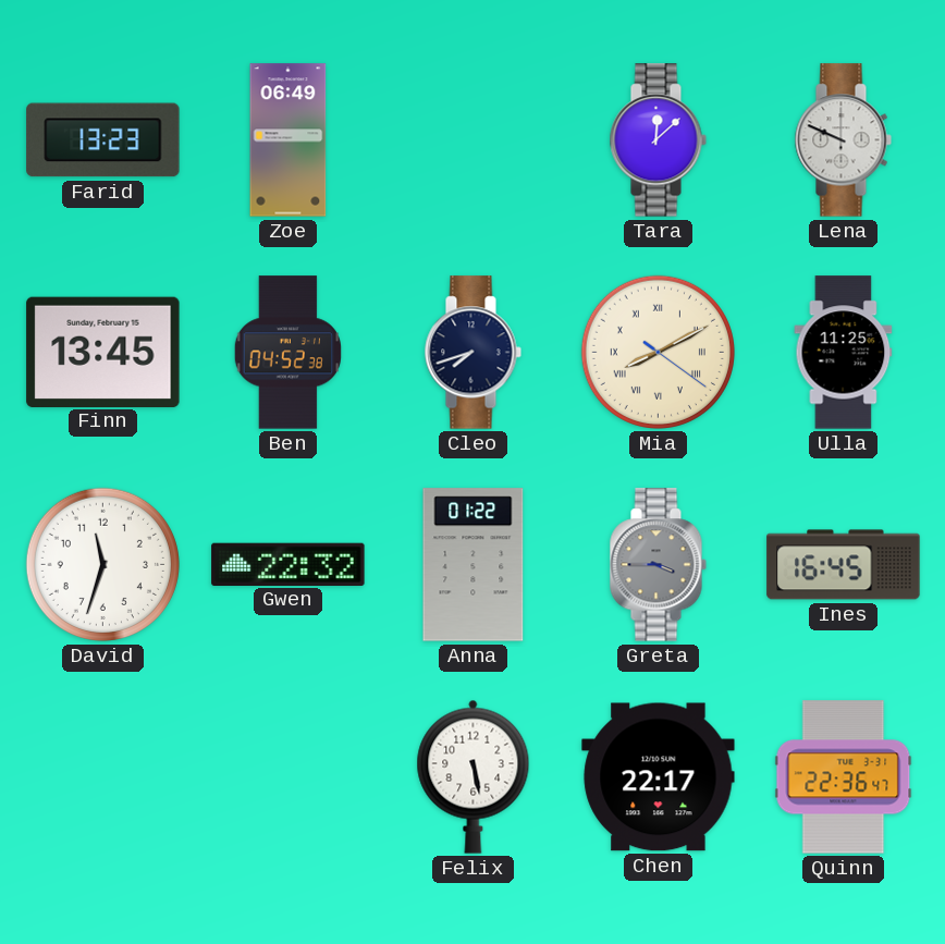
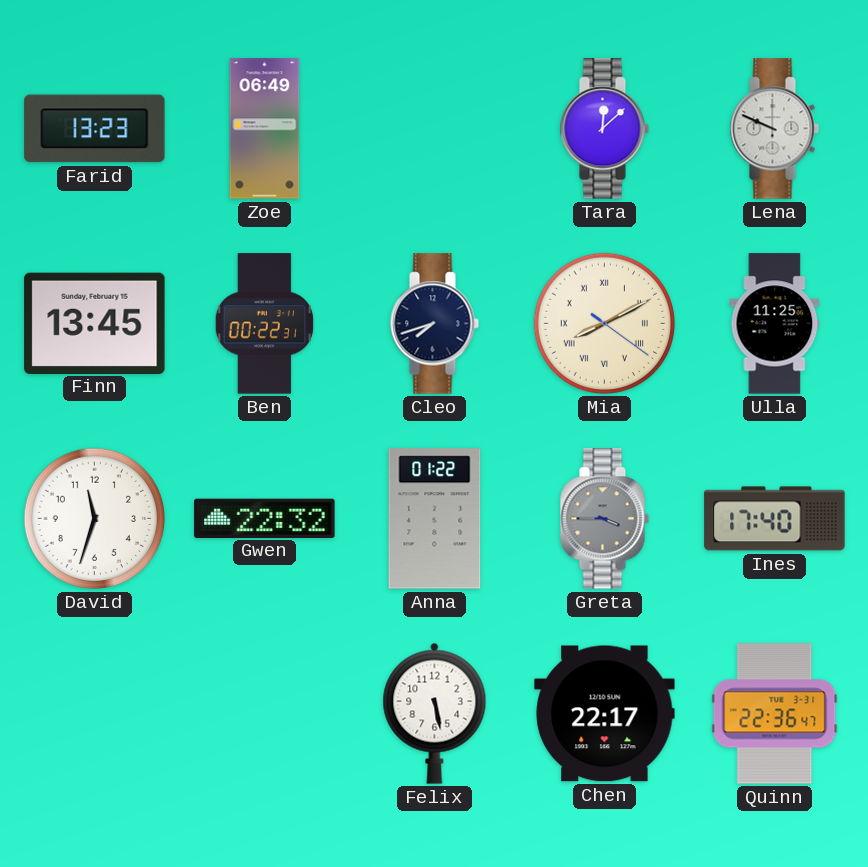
Ben: 04:52 -> 00:22
Ines: 16:45 -> 17:40
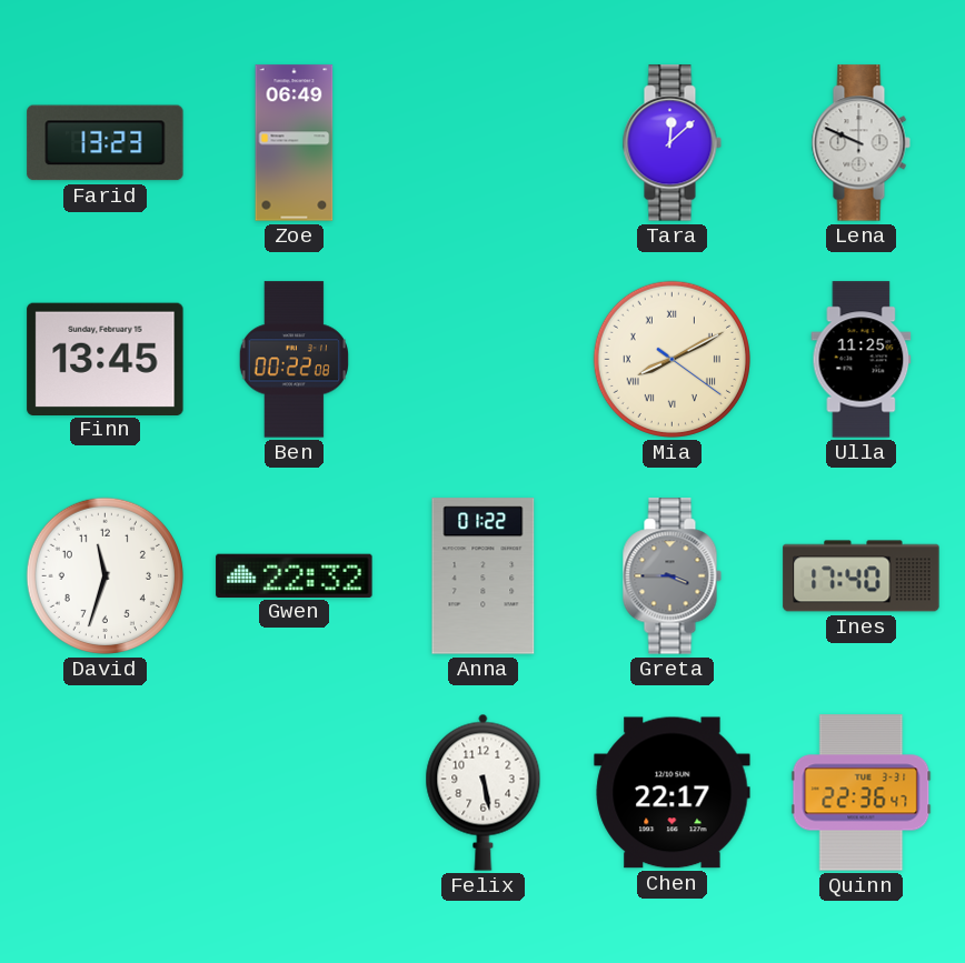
Ben: 00:22:31 -> 00:22:08
Cleo: 7:42 -> none
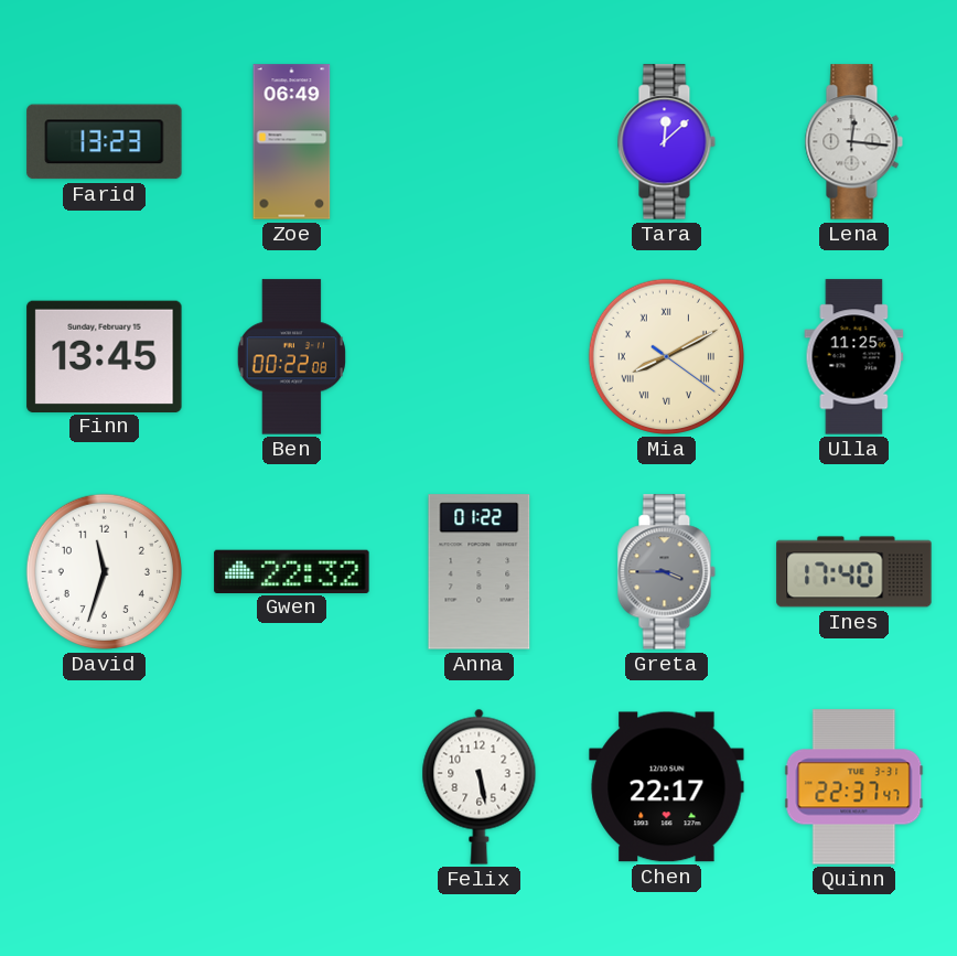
Lena: 9:49 -> 12:16
Quinn: 22:36 -> 22:37
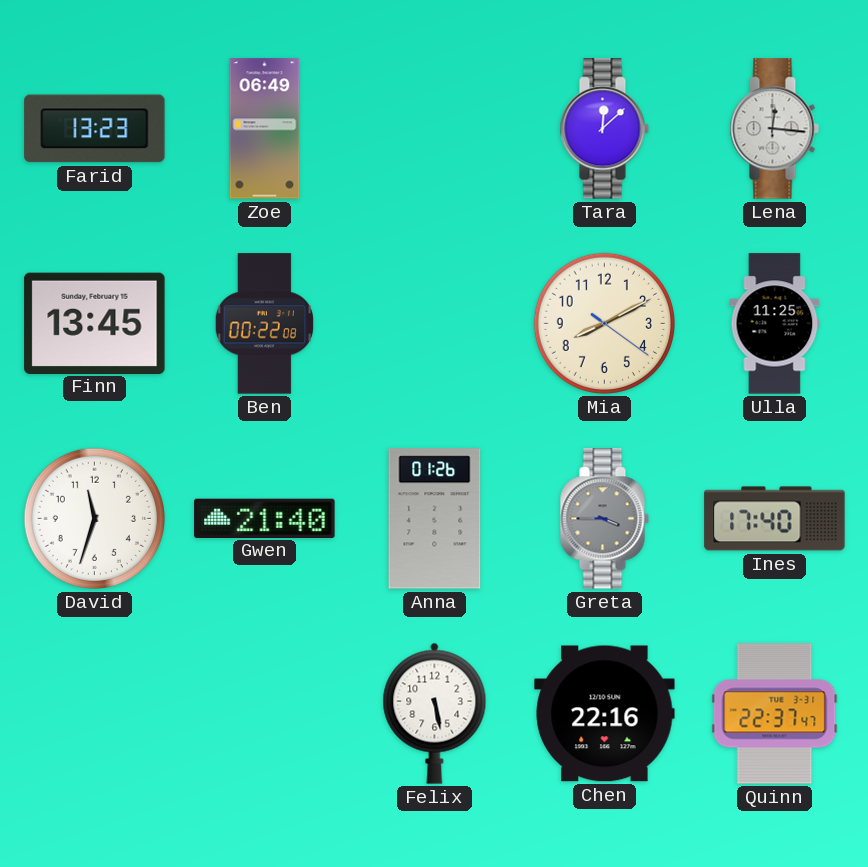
Mia numerals: Roman -> Arabic
Gwen: 22:32 -> 21:40
Anna: 01:22 -> 01:26
Chen: 22:17 -> 22:16
